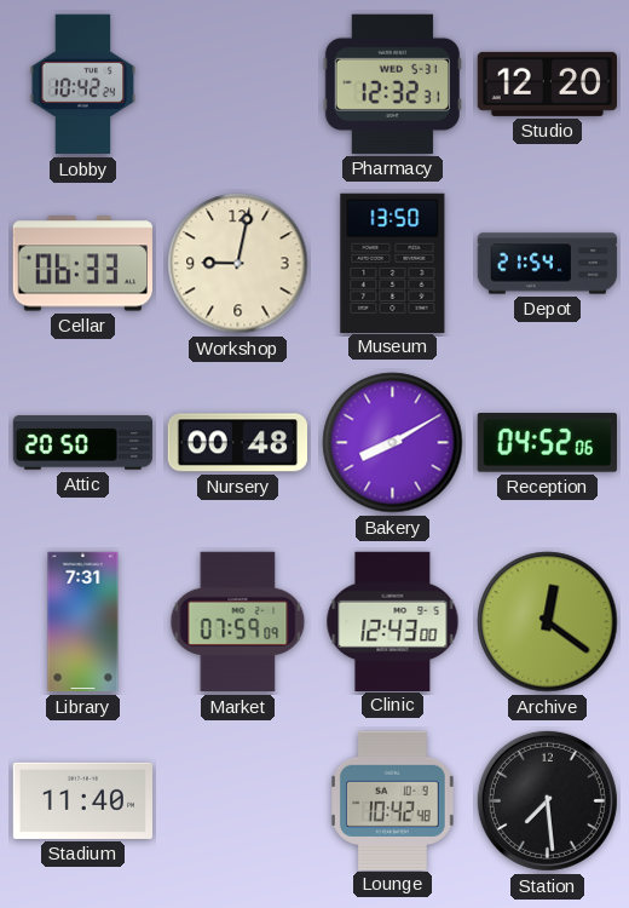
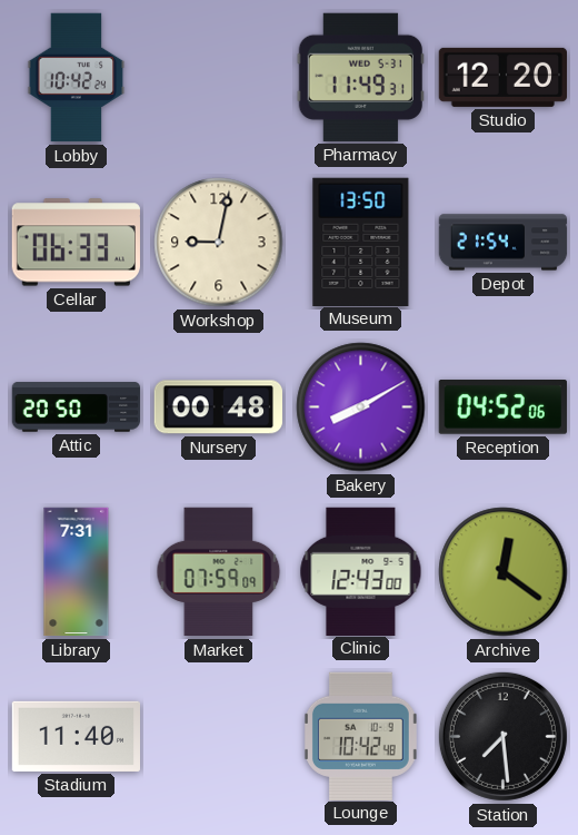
Pharmacy: 12:32 -> 11:49
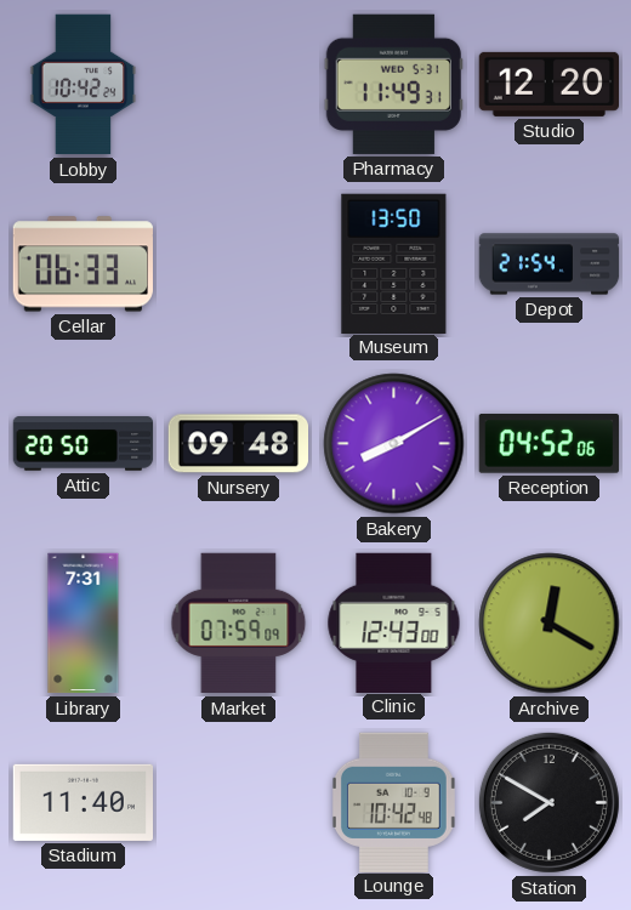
Workshop: 9:02 -> none
Nursery: 00:48 -> 09:48
Archive: 12:21 -> 12:20
Station: 7:29 -> 7:50
